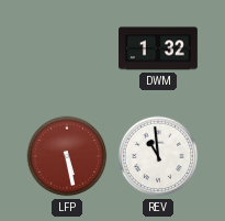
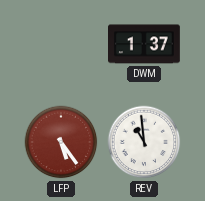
DWM: 1:32 -> 1:37
LFP: 5:28 -> 5:24
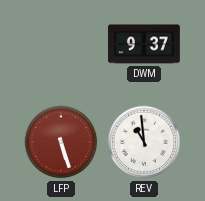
DWM: 1:37 -> 9:37
LFP: 5:24 -> 5:27
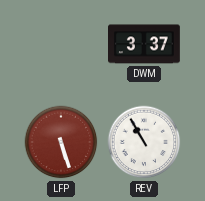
DWM: 9:37 -> 3:37
REV: 10:59 -> 10:55
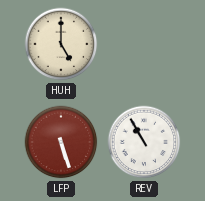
HUH: none -> 5:00
DWM: 3:37 -> none
